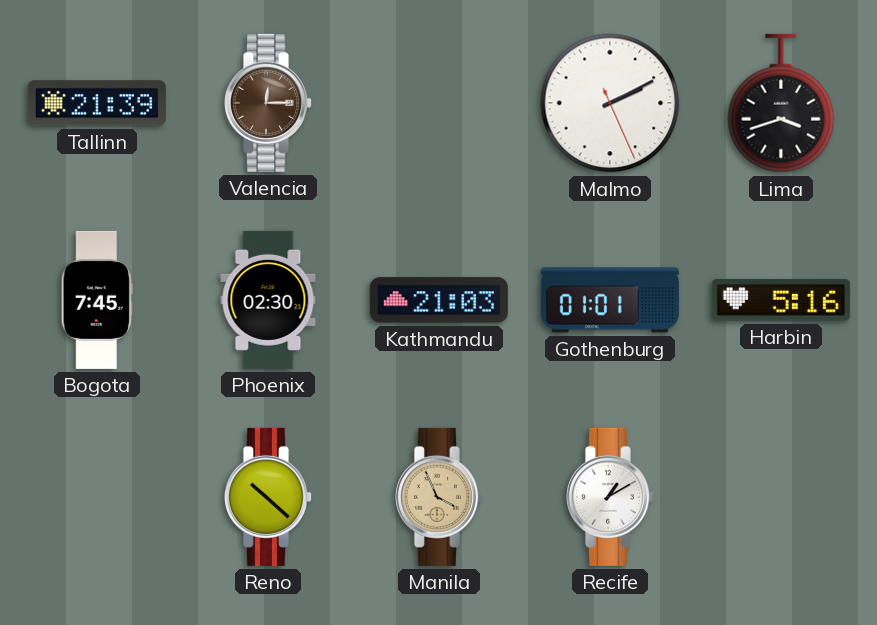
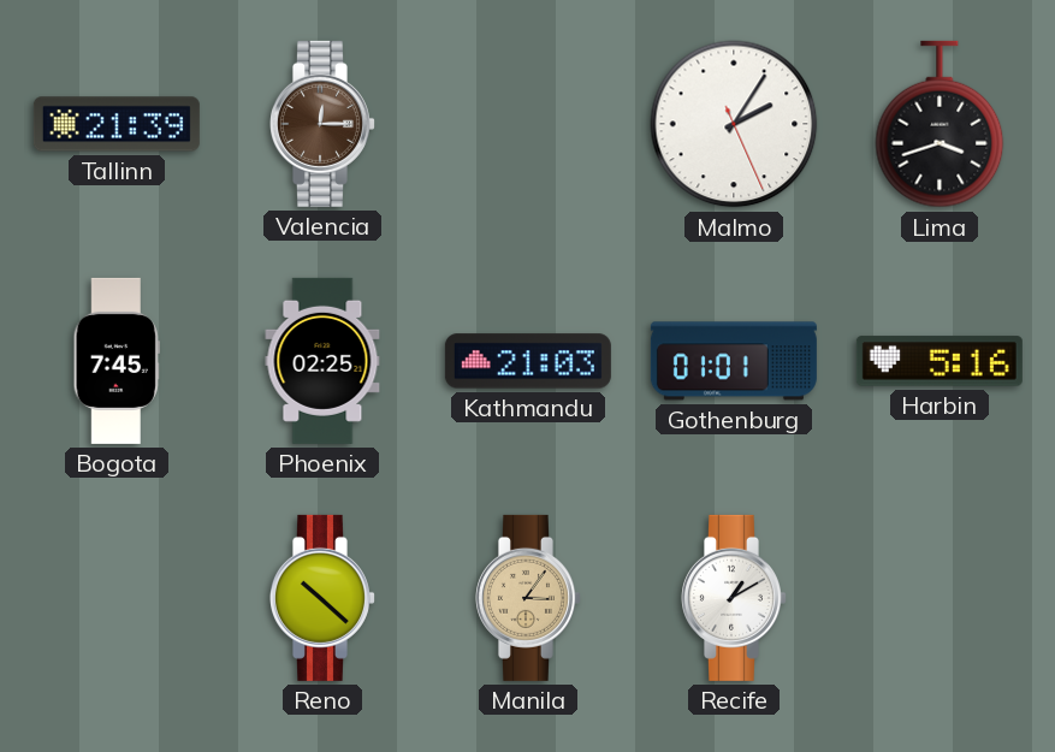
Malmo: 2:10 -> 2:05
Phoenix: 02:30 -> 02:25
Manila: 3:56 -> 3:06
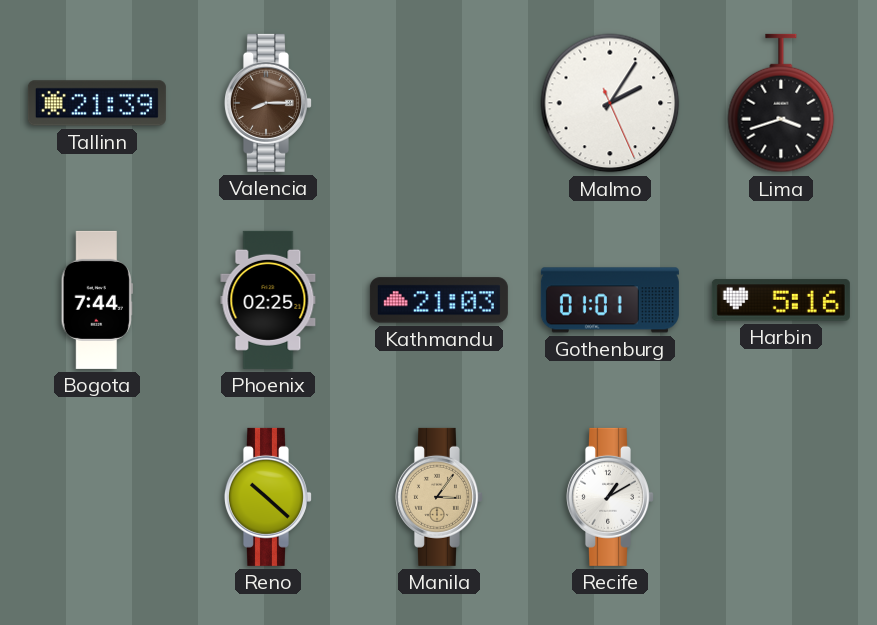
Valencia: 12:15 -> 8:15
Bogota: 7:45 -> 7:44
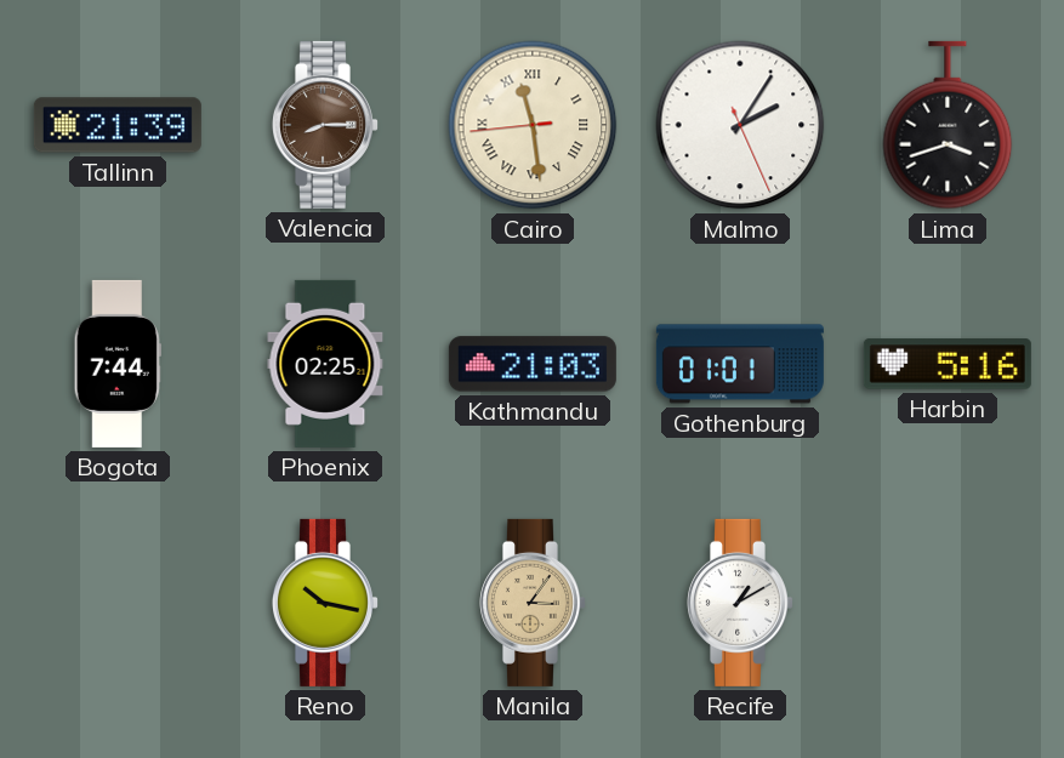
Cairo: none -> 11:28
Reno: 10:22 -> 10:17
